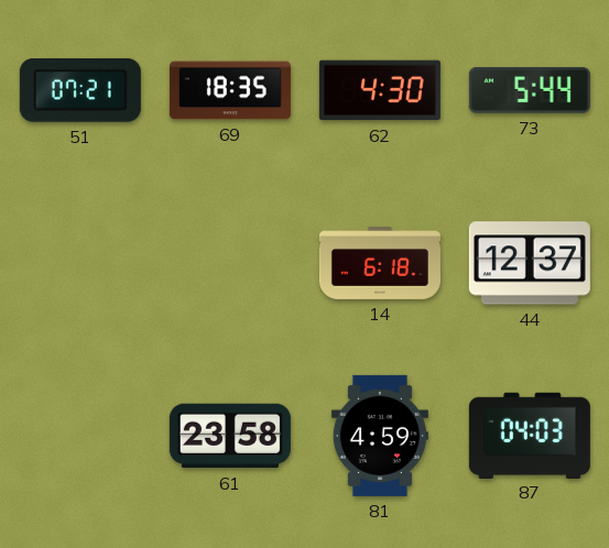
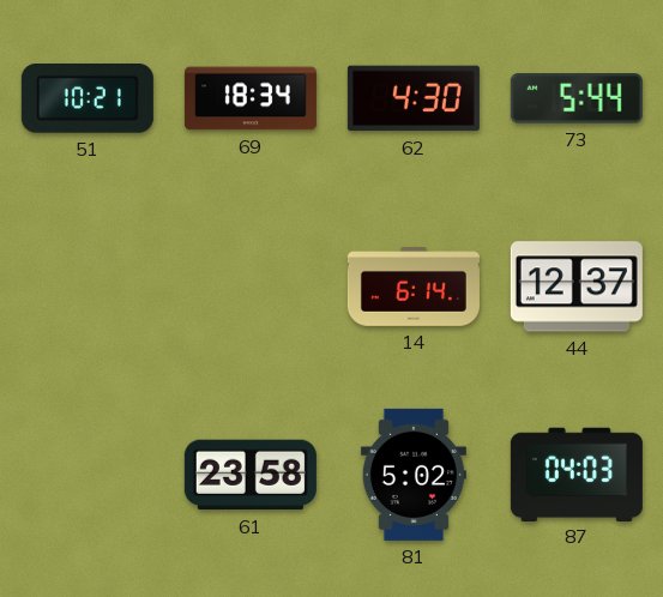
51: 07:21 -> 10:21
69: 18:35 -> 18:34
14: 6:18 -> 6:14
81: 4:59 -> 5:02
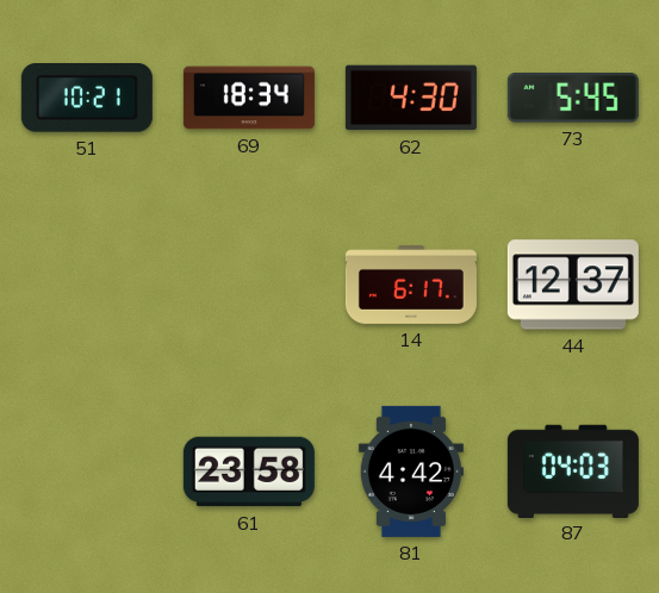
73: 5:44 -> 5:45
14: 6:14 -> 6:17
81: 5:02 -> 4:42
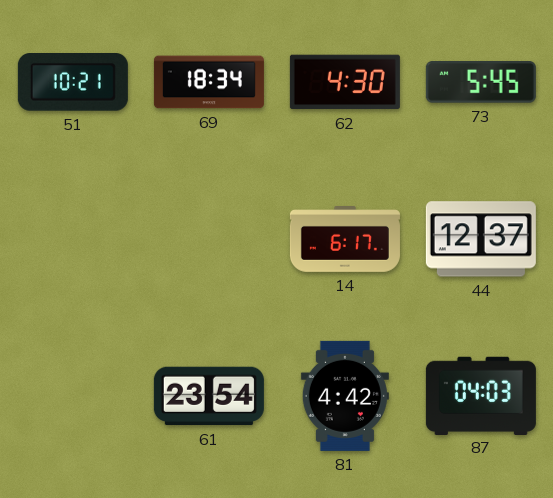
61: 23:58 -> 23:54
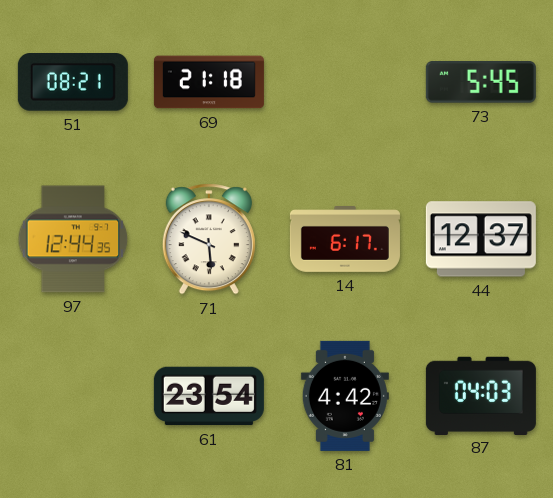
51: 10:21 -> 08:21
69: 18:34 -> 21:18
62: 4:30 -> none
97: none -> 12:44
71: none -> 5:49
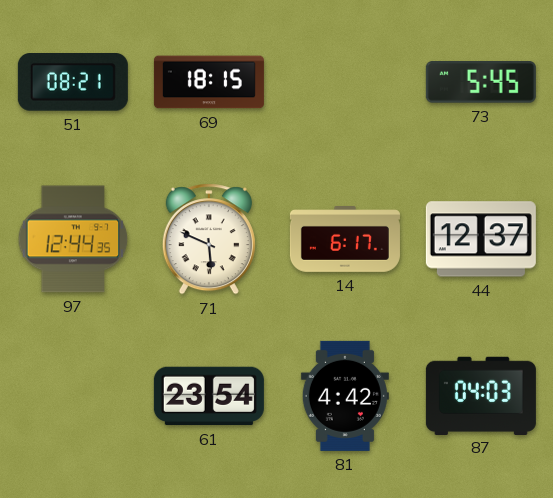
69: 21:18 -> 18:15
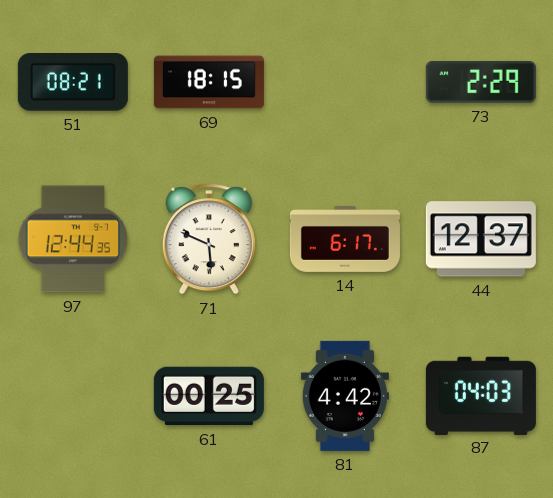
73: 5:45 -> 2:29
61: 23:54 -> 00:25
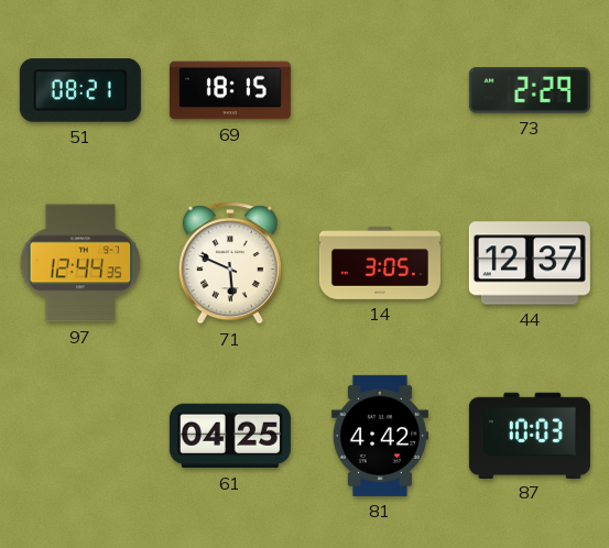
14: 6:17 -> 3:05
61: 00:25 -> 04:25
87: 04:03 -> 10:03
